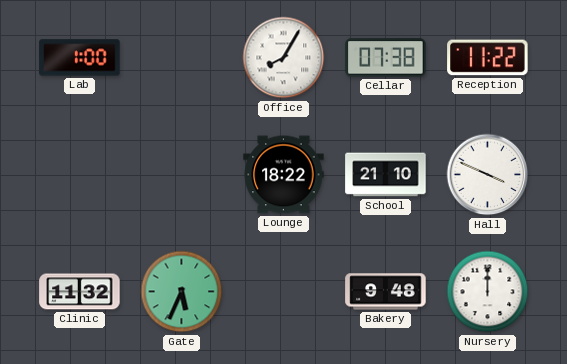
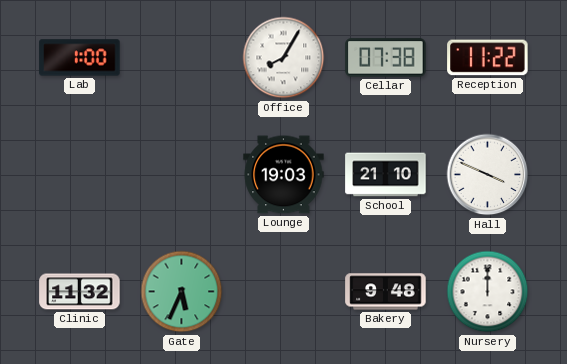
Lounge: 18:22 -> 19:03
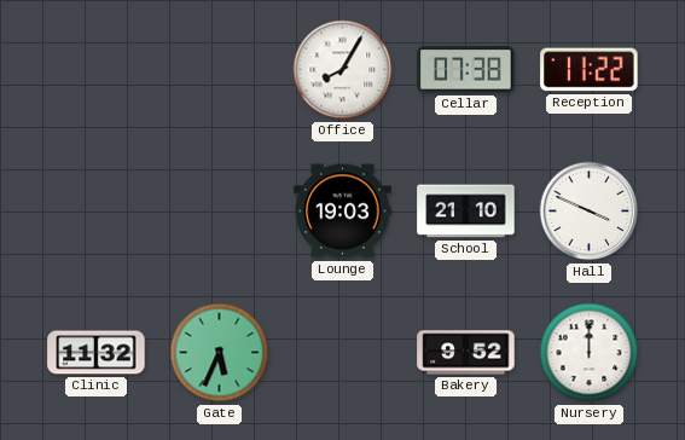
Lab: 1:00 -> none
Bakery: 9:48 -> 9:52
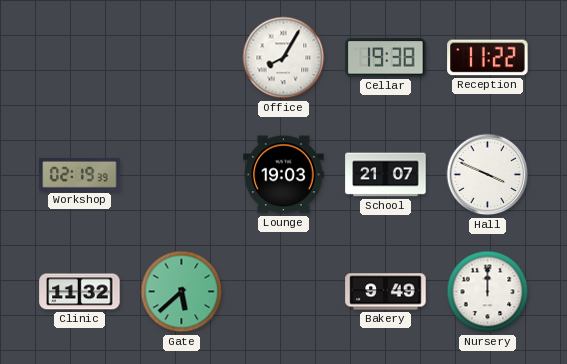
Cellar: 07:38 -> 19:38
Workshop: none -> 02:19
School: 21:10 -> 21:07
Gate: 5:34 -> 5:38
Bakery: 9:52 -> 9:49
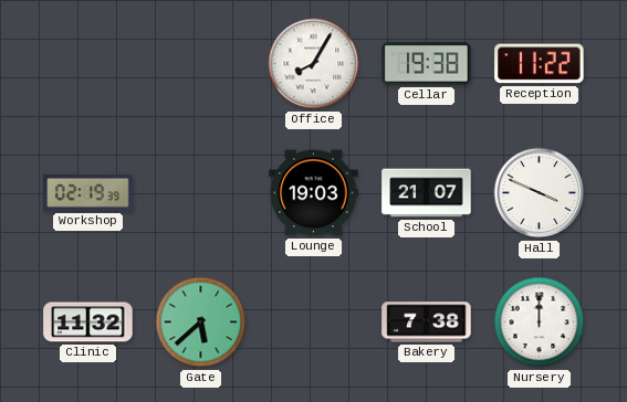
Bakery: 9:49 -> 7:38
